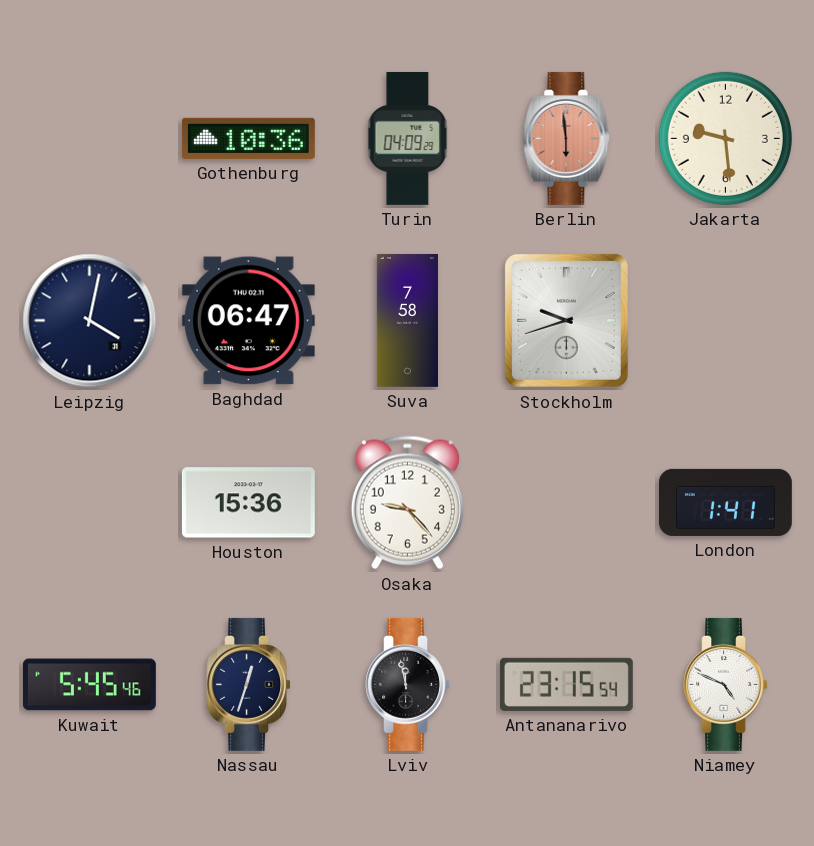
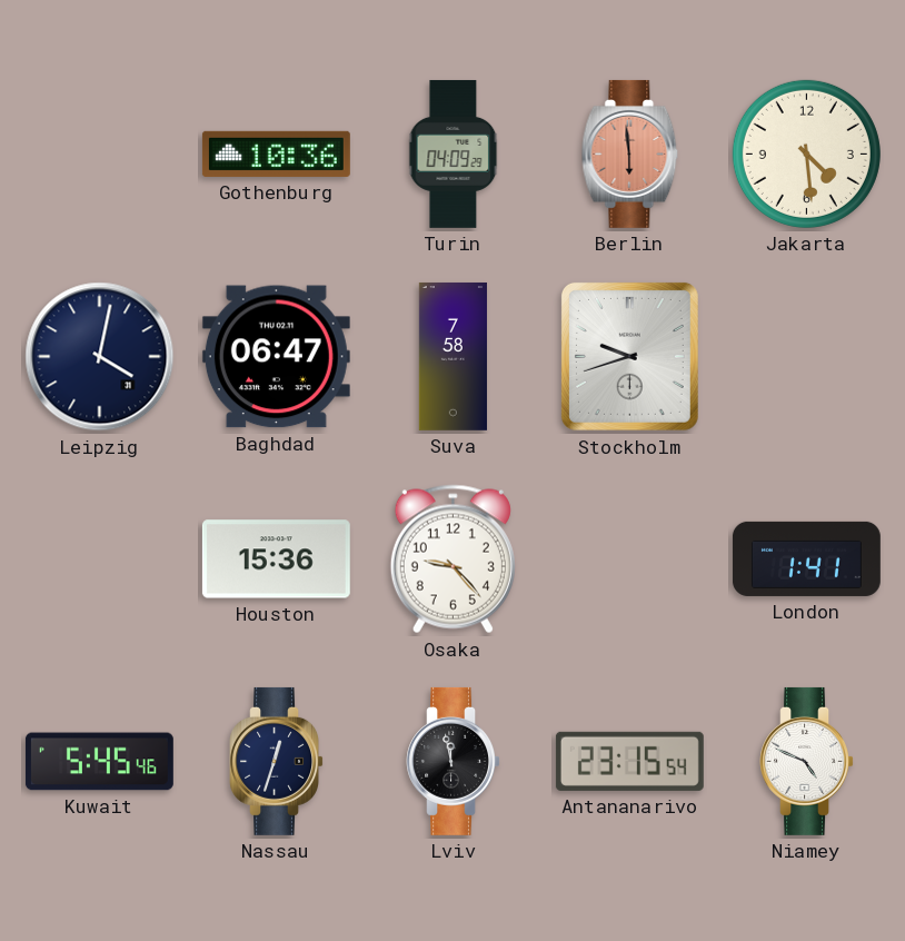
Jakarta: 9:29 -> 4:29
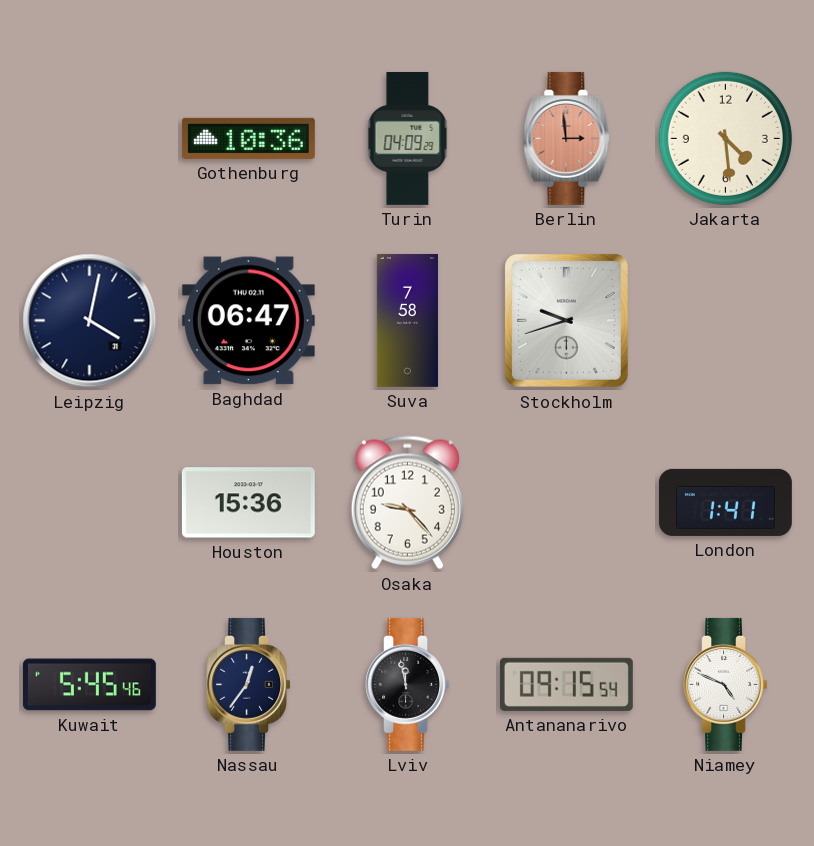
Berlin: 5:59 -> 2:59
Nassau: 12:33 -> 12:36
Antananarivo: 23:15 -> 09:15
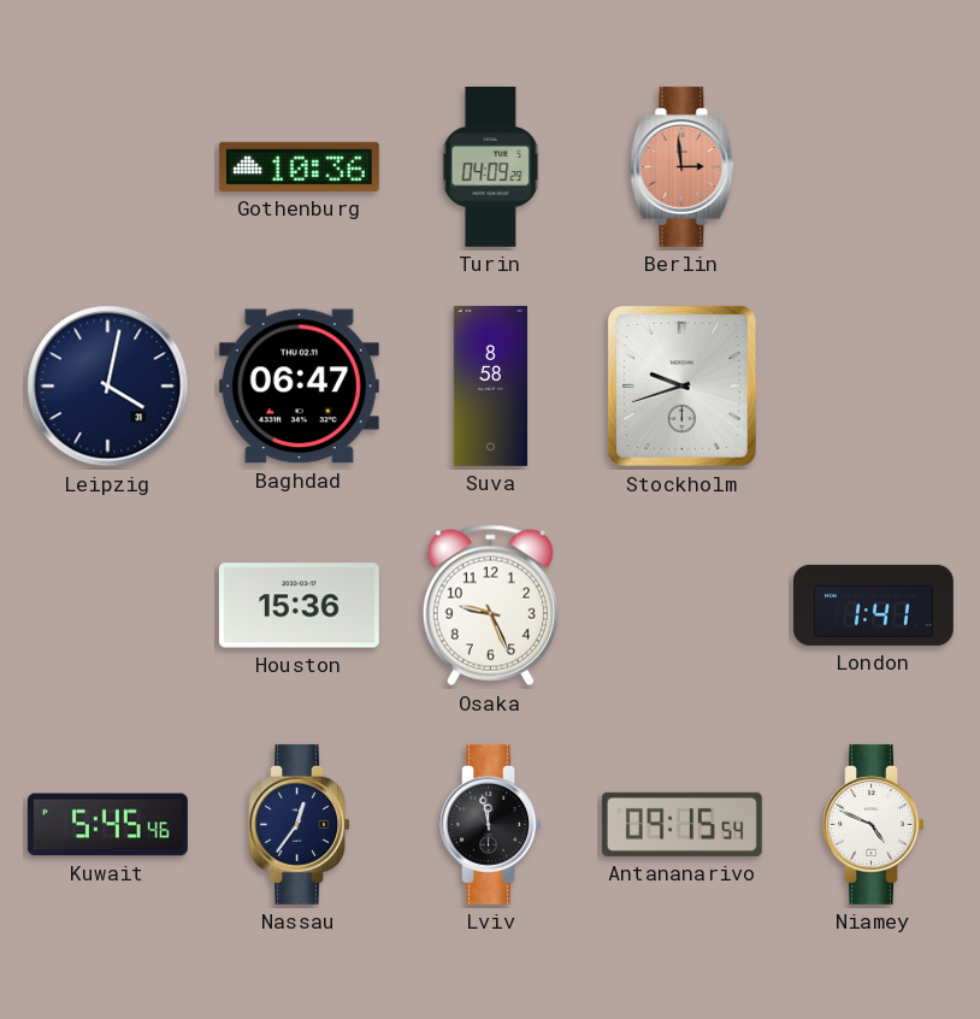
Jakarta: 4:29 -> none
Suva: 7:58 -> 8:58
Osaka: 9:23 -> 9:26
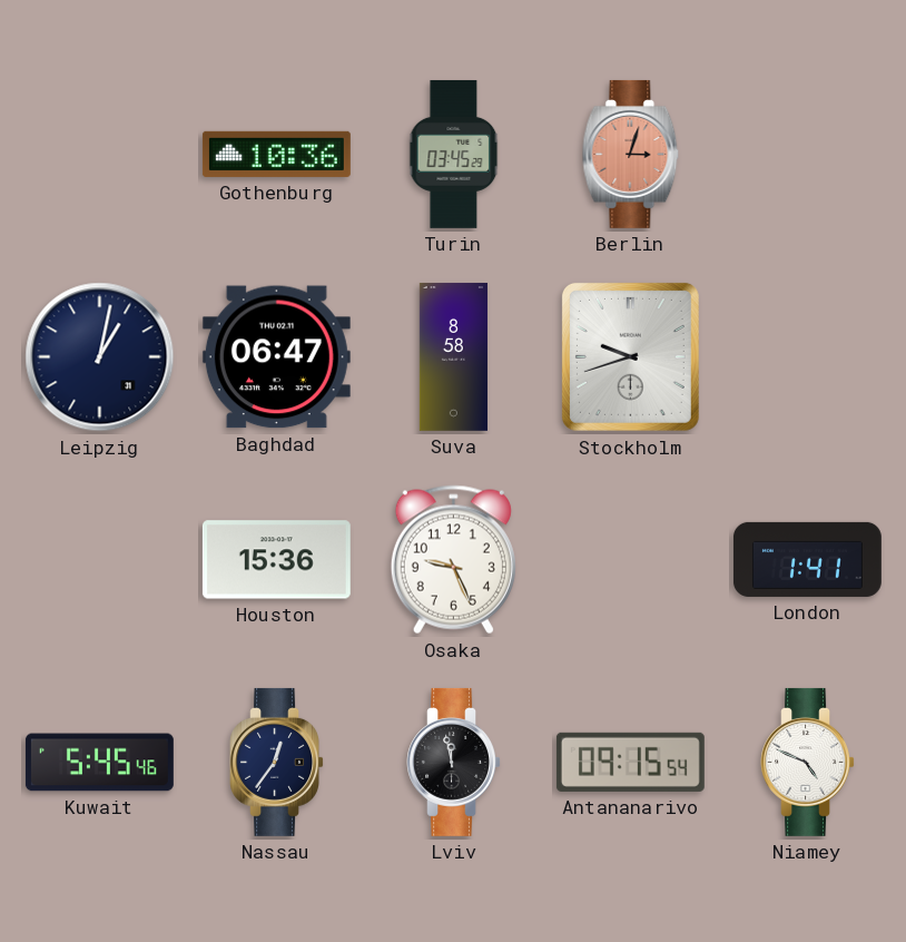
Turin: 04:09 -> 03:45
Berlin: 2:59 -> 3:03
Leipzig: 4:02 -> 1:02
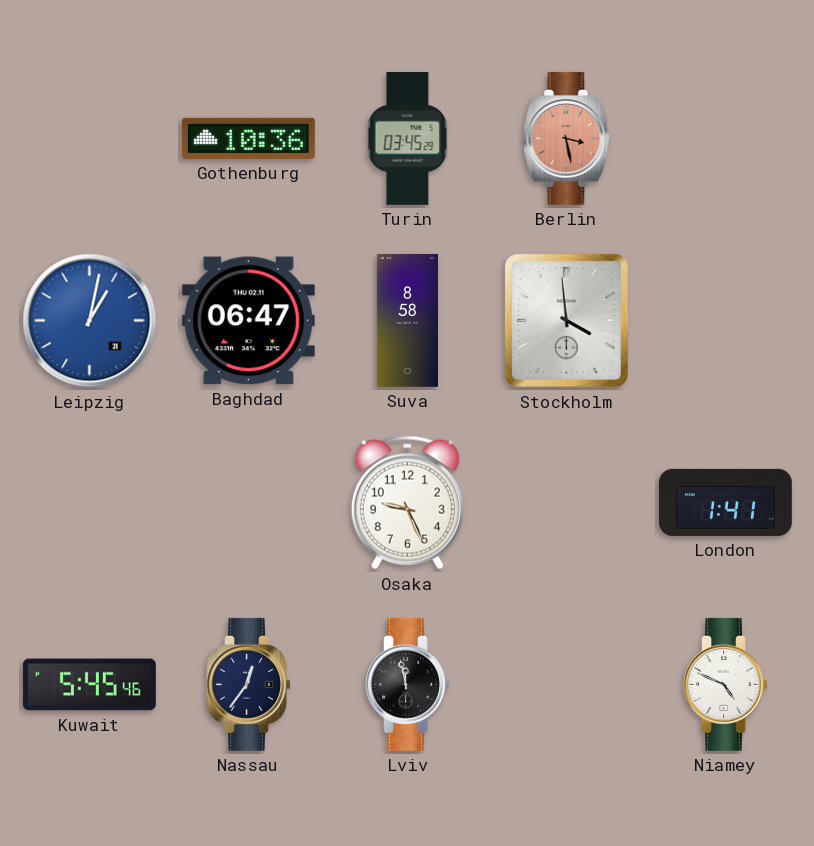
Berlin: 3:03 -> 3:28
Leipzig dial: navy -> blue
Stockholm: 9:42 -> 3:59
Houston: 15:36 -> none
Antananarivo: 09:15 -> none
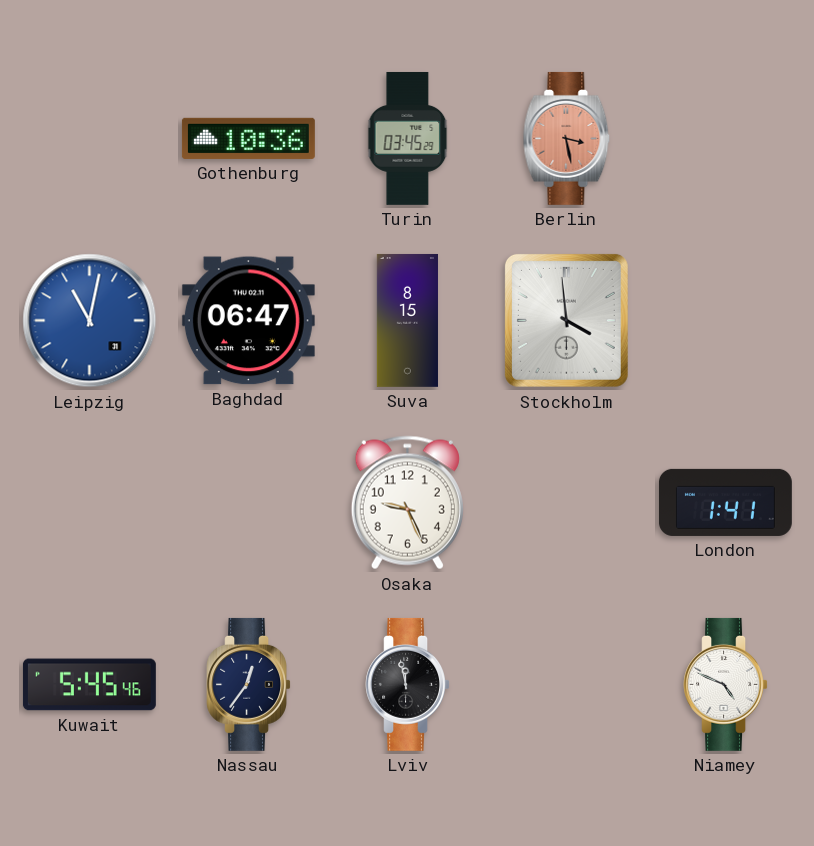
Leipzig: 1:02 -> 11:02
Suva: 8:58 -> 8:15
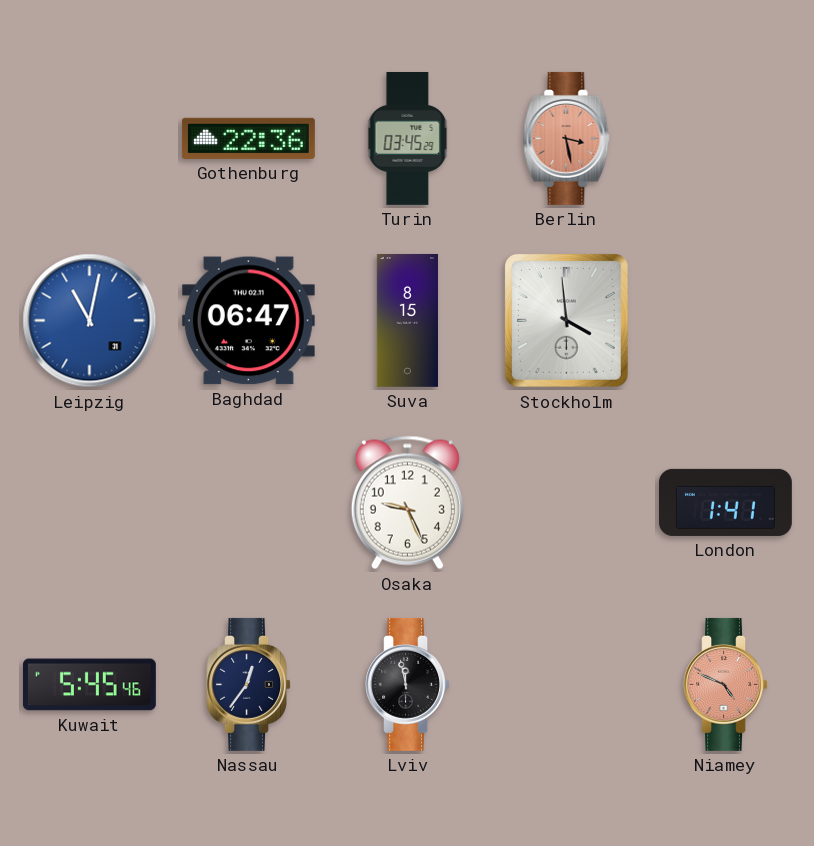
Gothenburg: 10:36 -> 22:36
Niamey dial: white -> salmon
